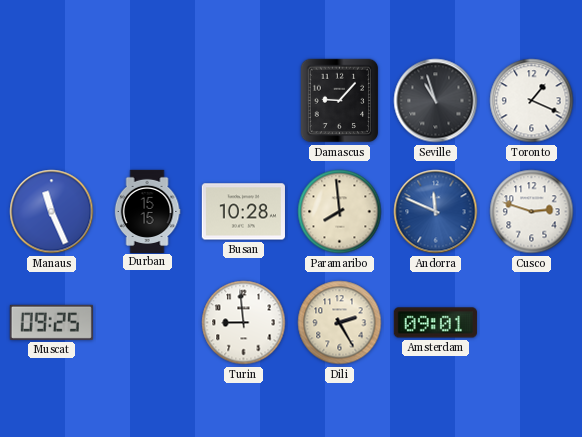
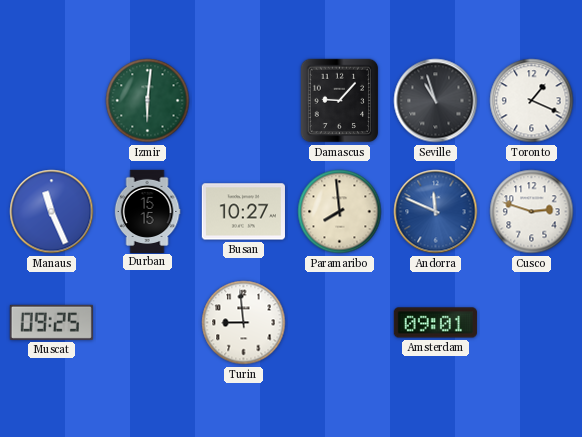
Izmir: none -> 6:01
Busan: 10:28 -> 10:27
Dili: 2:25 -> none
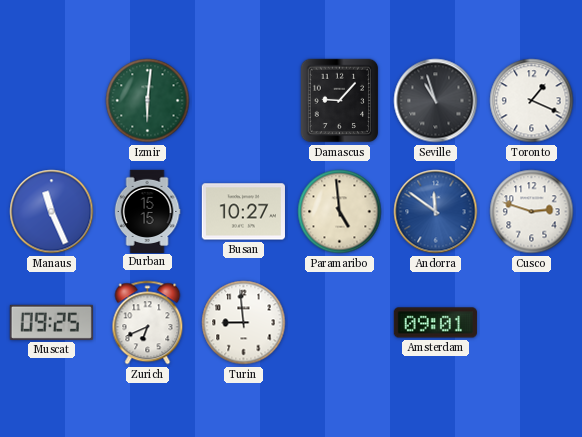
Paramaribo: 7:59 -> 4:59
Andorra: 11:49 -> 11:51
Zurich: none -> 6:41
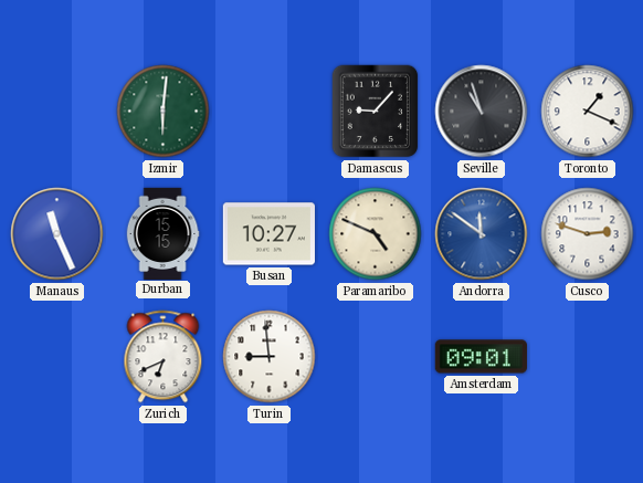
Paramaribo: 4:59 -> 4:49
Muscat: 09:25 -> none
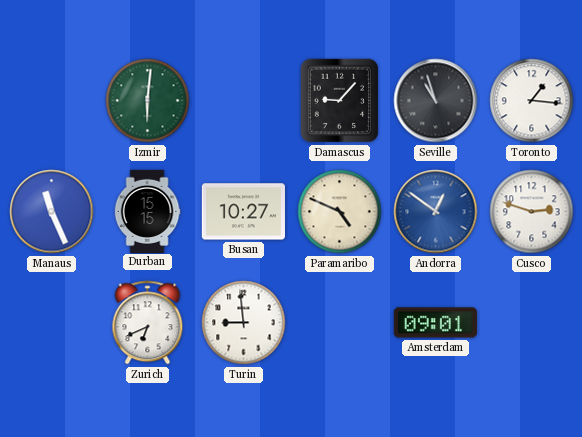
Toronto: 1:19 -> 1:16
Andorra: 11:51 -> 12:51
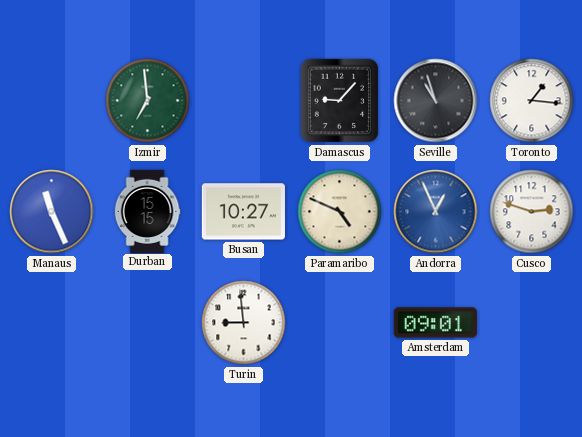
Izmir: 6:01 -> 6:59
Andorra: 12:51 -> 12:56
Zurich: 6:41 -> none
